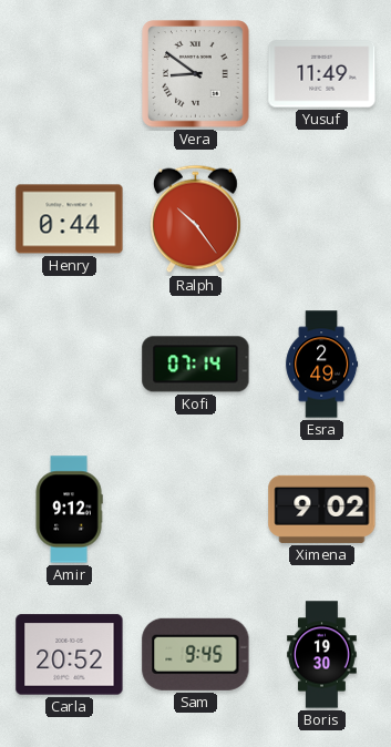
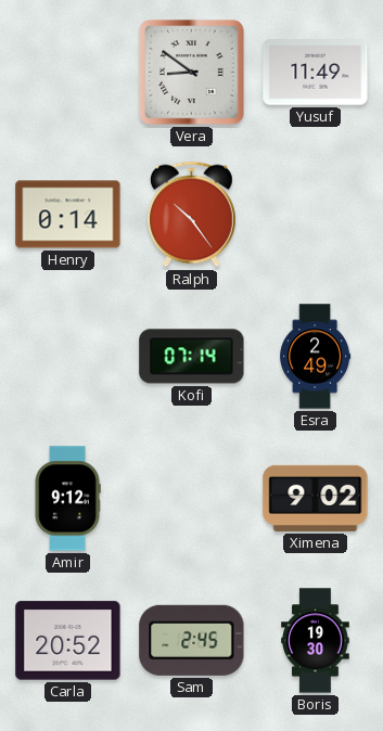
Henry: 0:44 -> 0:14
Sam: 9:45 -> 2:45
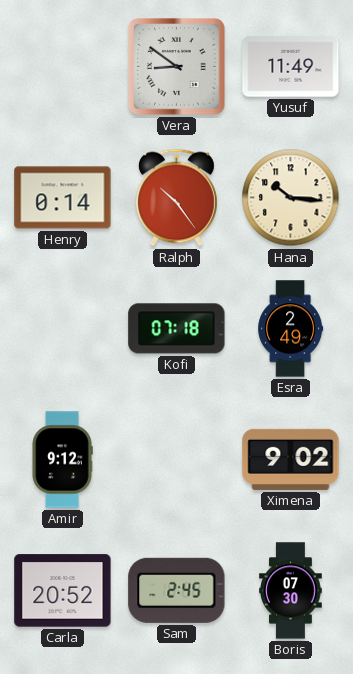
Hana: none -> 10:16
Kofi: 07:14 -> 07:18
Boris: 19:30 -> 07:30
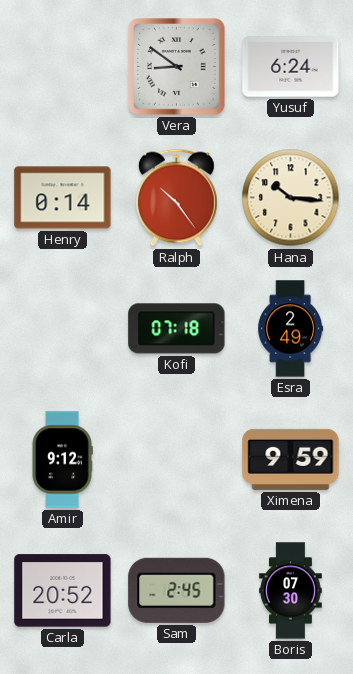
Yusuf: 11:49 -> 6:24
Ximena: 9:02 -> 9:59
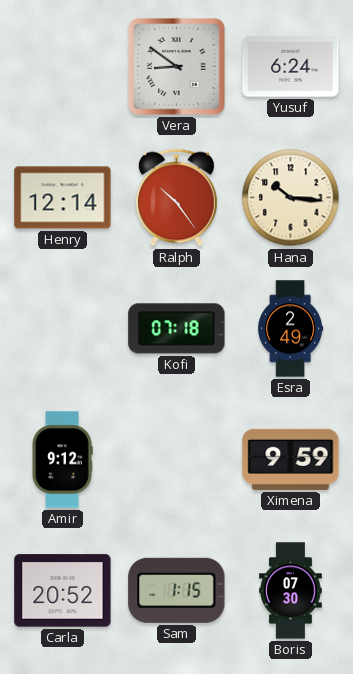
Henry: 0:14 -> 12:14
Sam: 2:45 -> 1:15
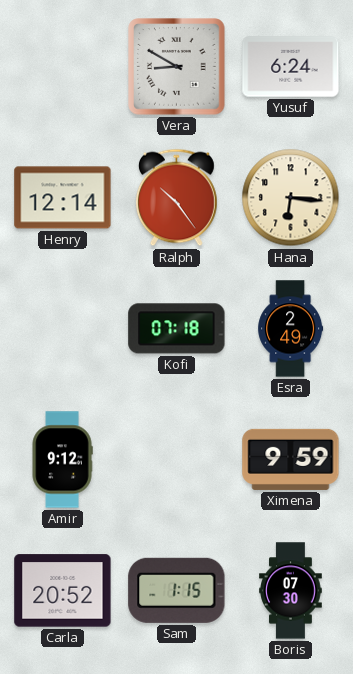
Vera: 8:51 -> 8:50
Hana: 10:16 -> 6:16
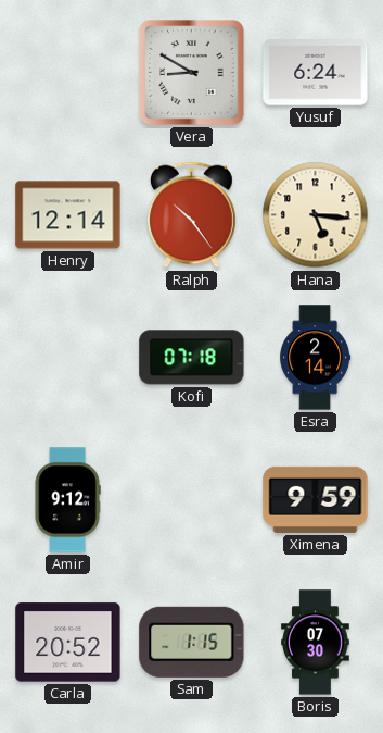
Hana: 6:16 -> 5:16
Esra: 2:49 -> 2:14
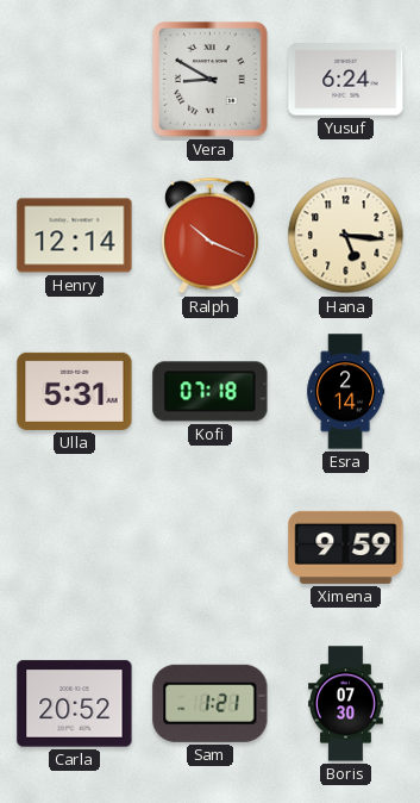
Ralph: 10:24 -> 10:19
Ulla: none -> 5:31
Amir: 9:12 -> none
Sam: 1:15 -> 1:21
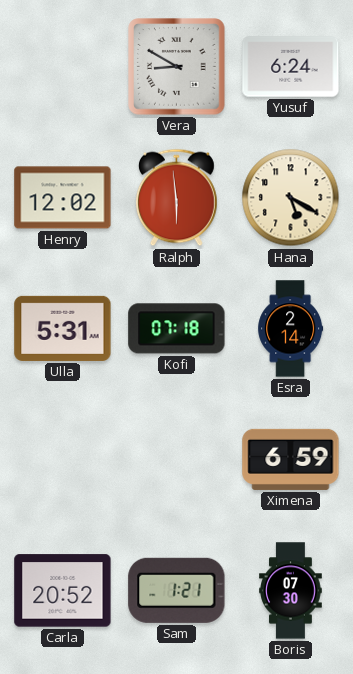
Henry: 12:14 -> 12:02
Ralph: 10:19 -> 5:59
Hana: 5:16 -> 5:20
Ximena: 9:59 -> 6:59
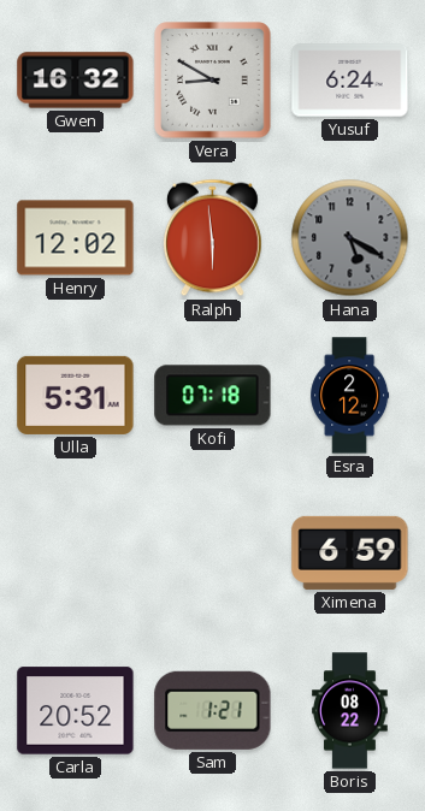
Gwen: none -> 16:32
Hana dial: cream -> grey
Esra: 2:14 -> 2:12
Boris: 07:30 -> 08:22
